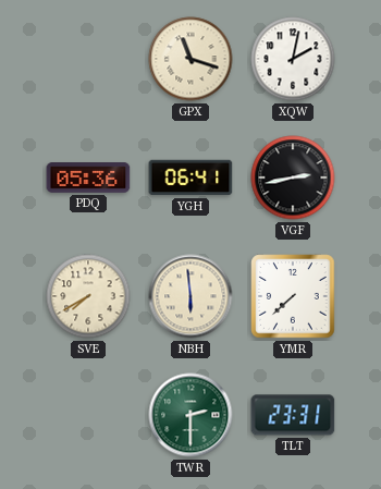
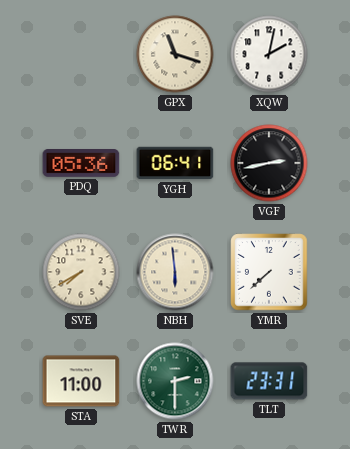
STA: none -> 11:00
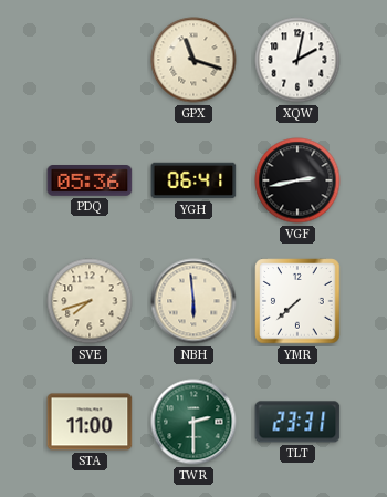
SVE: 7:40 -> 7:42
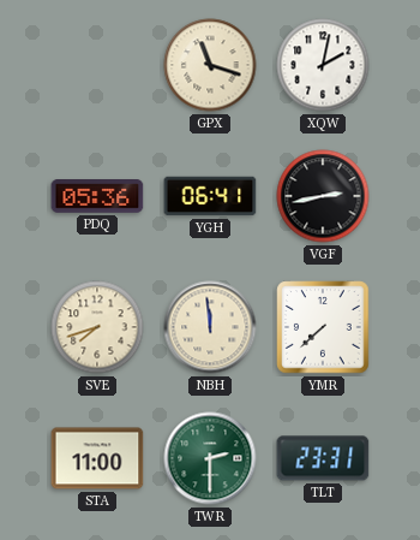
NBH: 5:59 -> 11:59
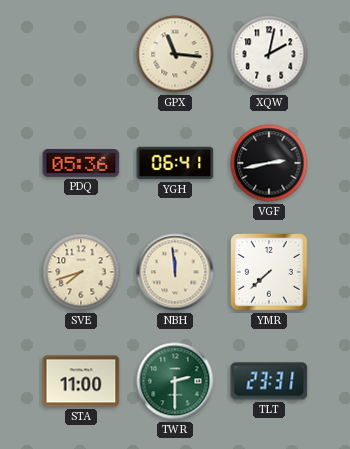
GPX: 11:18 -> 11:16
